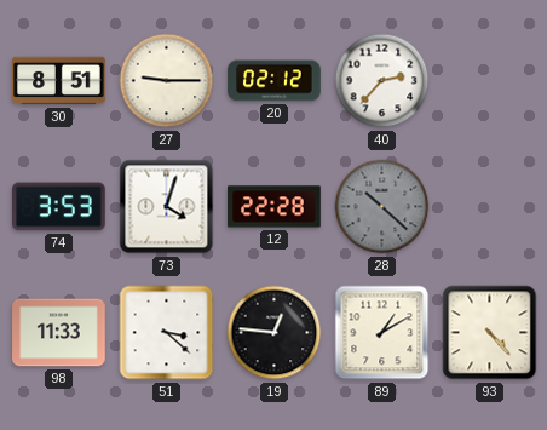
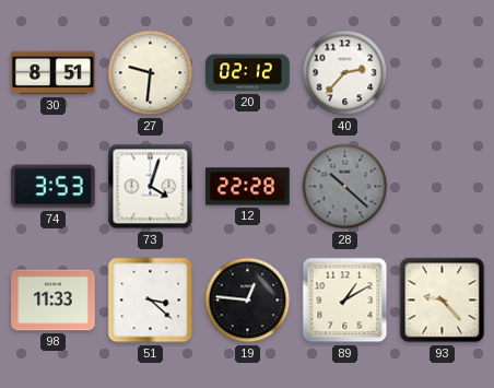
27: 9:15 -> 9:31
93: 4:23 -> 9:23
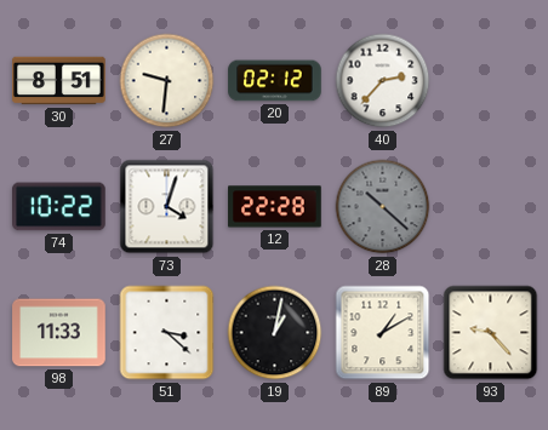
74: 3:53 -> 10:22
19: 12:46 -> 1:02
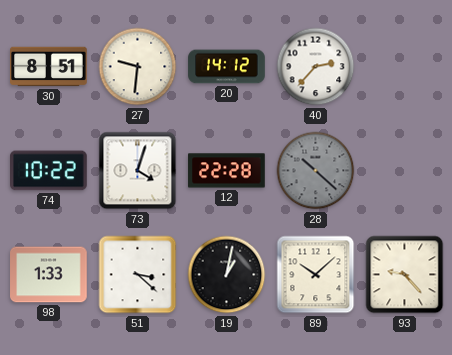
20: 02:12 -> 14:12
98: 11:33 -> 1:33
89: 1:10 -> 10:08
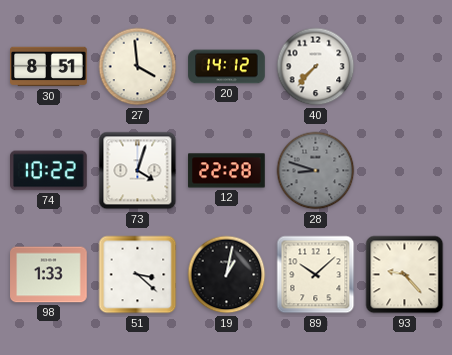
27: 9:31 -> 3:59
40: 2:37 -> 7:37
28: 10:22 -> 8:48
